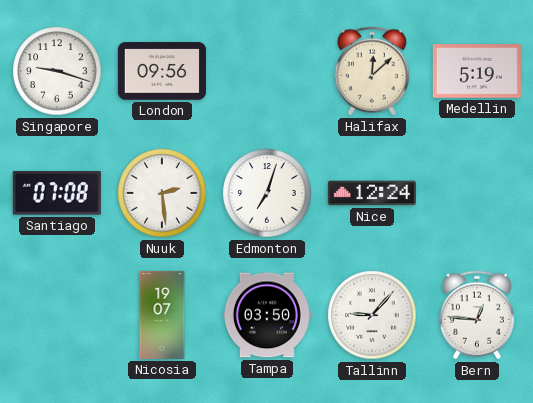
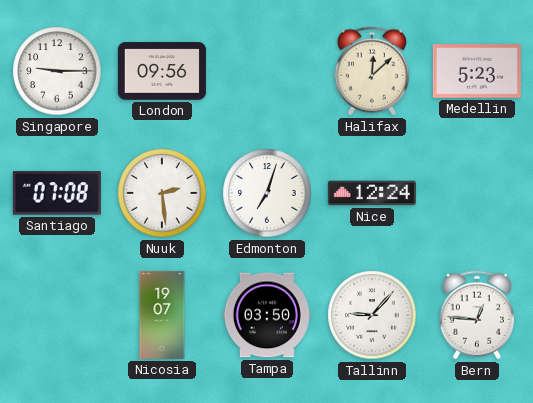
Singapore: 9:18 -> 9:15
Medellin: 5:19 -> 5:23
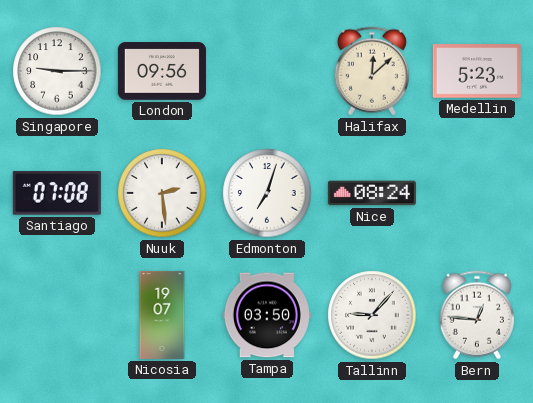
Nice: 12:24 -> 08:24
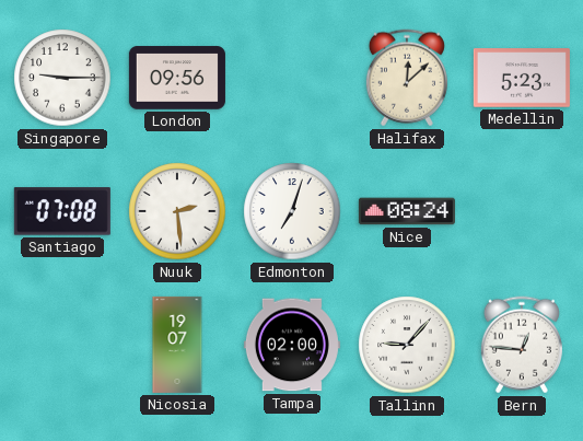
Tampa: 03:50 -> 02:00
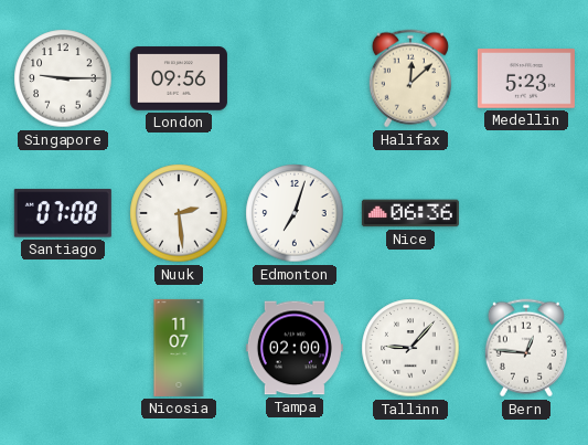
Nice: 08:24 -> 06:36
Nicosia: 19:07 -> 11:07
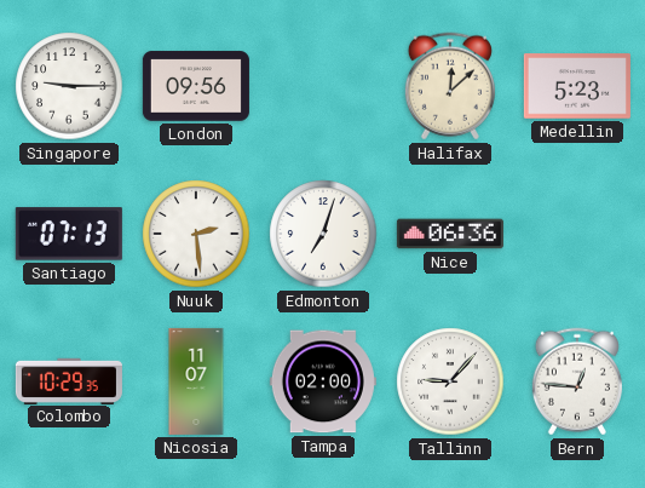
Santiago: 07:08 -> 07:13
Colombo: none -> 10:29
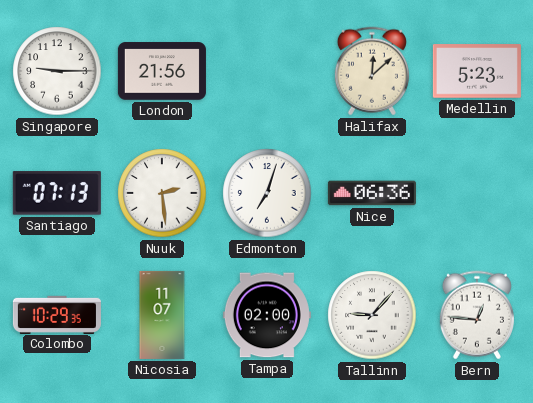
London: 09:56 -> 21:56
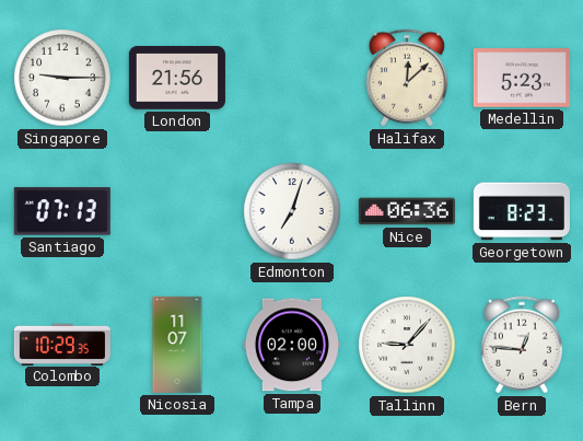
Nuuk: 2:29 -> none
Georgetown: none -> 8:23
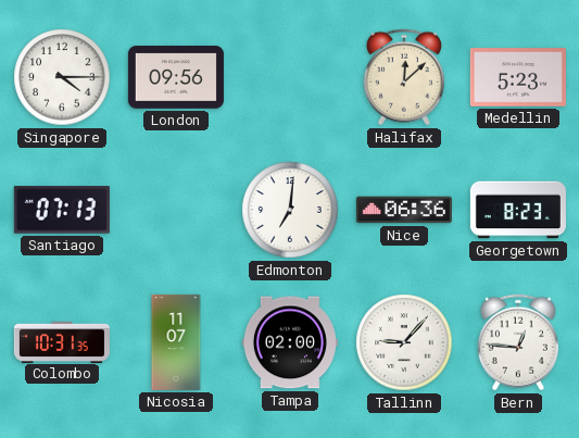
Singapore: 9:15 -> 4:15
London: 21:56 -> 09:56
Edmonton: 7:03 -> 7:01
Colombo: 10:29 -> 10:31
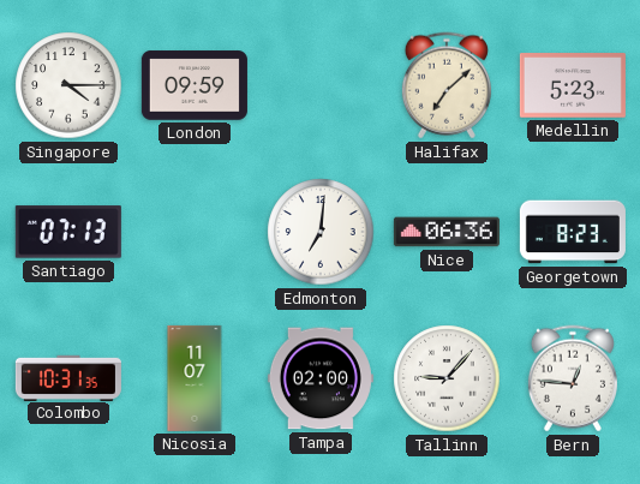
London: 09:56 -> 09:59
Halifax: 12:08 -> 7:08
